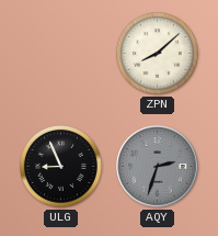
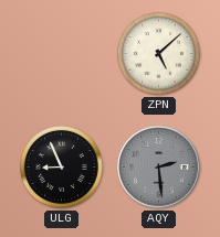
ZPN: 8:08 -> 5:08
AQY: 2:33 -> 2:29
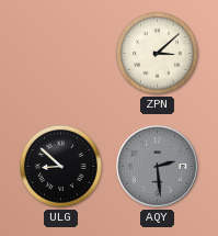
ZPN: 5:08 -> 3:08
ULG: 8:56 -> 8:52
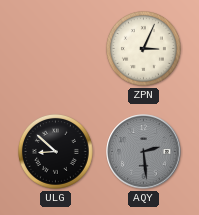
ZPN: 3:08 -> 3:04
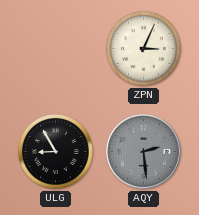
ULG: 8:52 -> 8:55
